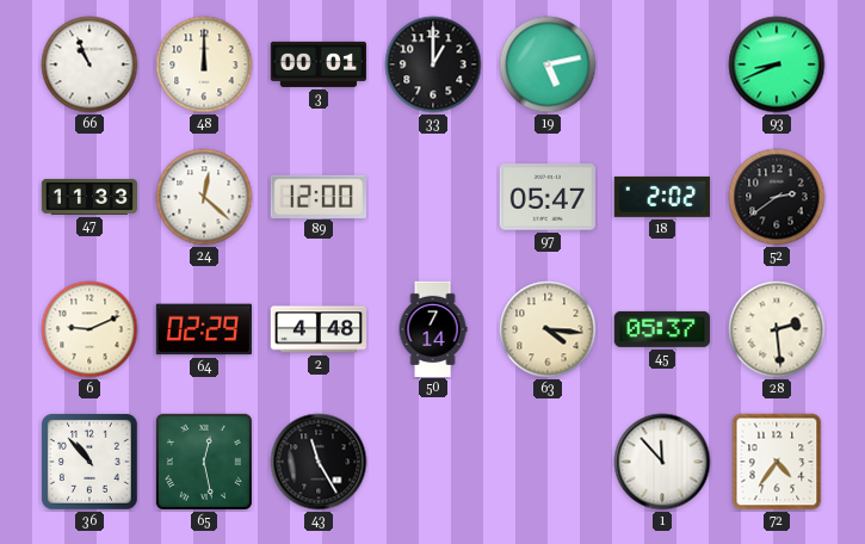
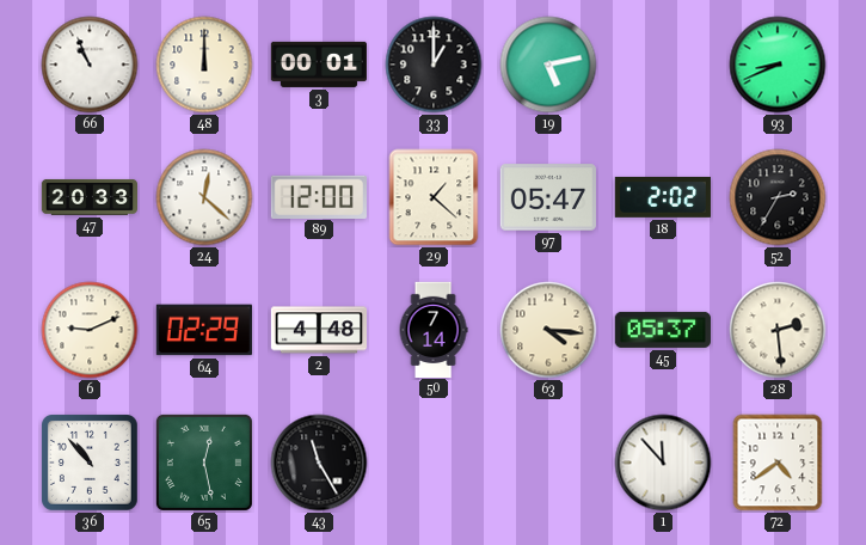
47: 11:33 -> 20:33
29: none -> 1:22
52: 2:39 -> 2:35
72: 4:36 -> 4:39
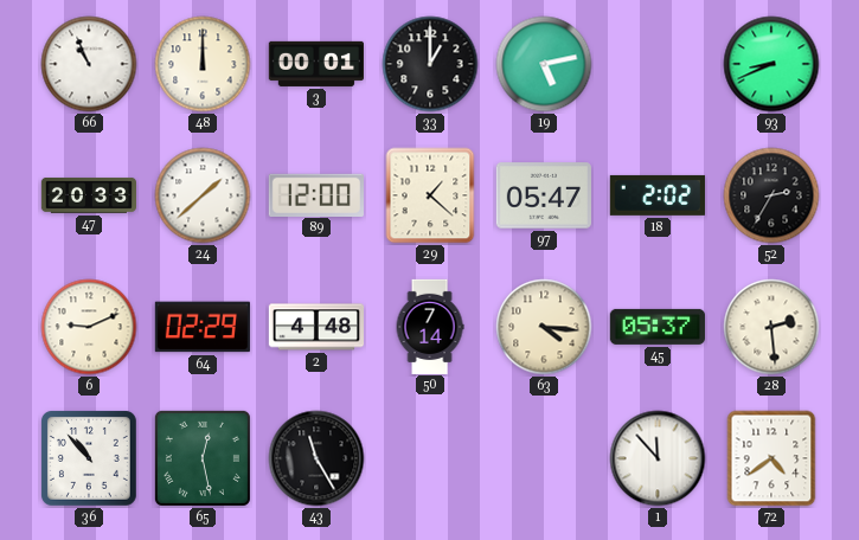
24: 12:22 -> 1:38
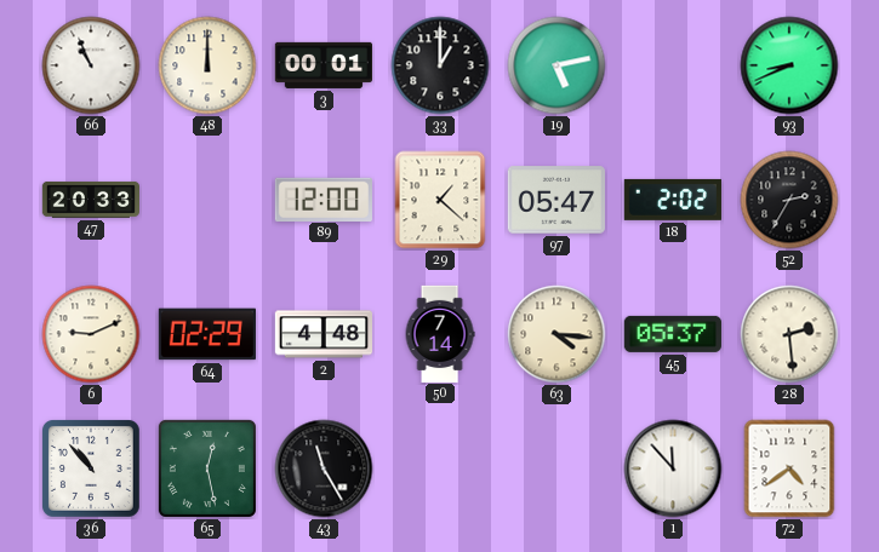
24: 1:38 -> none
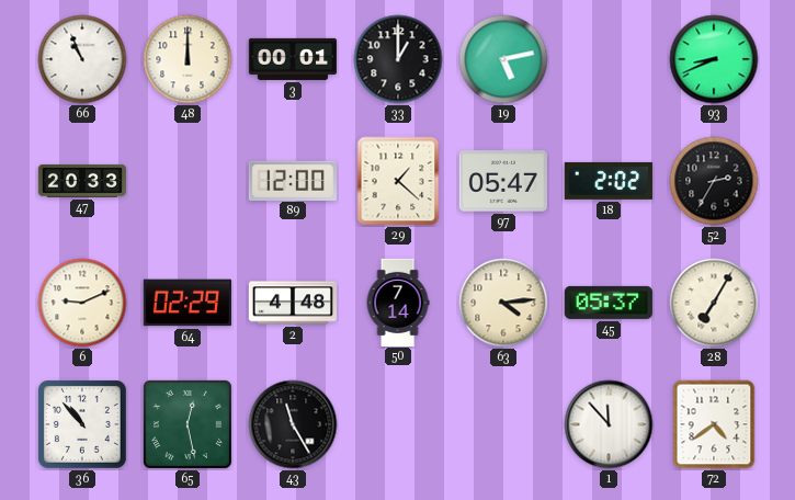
63: 4:16 -> 4:14
28: 2:29 -> 7:05
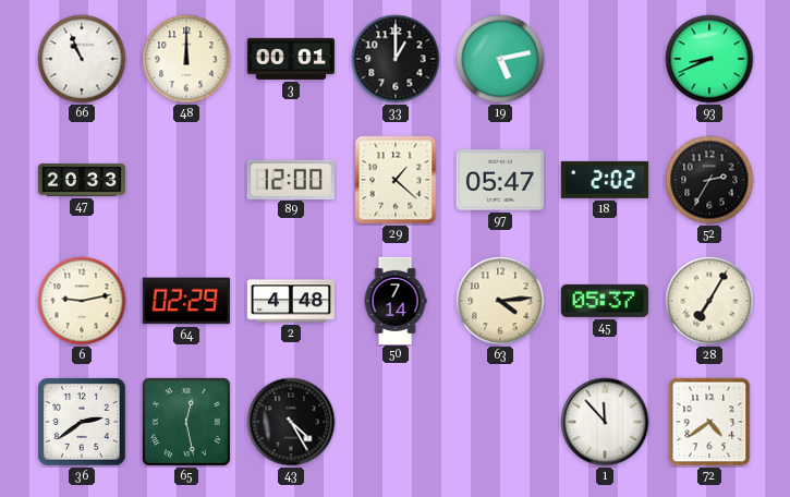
6: 9:11 -> 9:13
36: 10:53 -> 2:39
43: 11:25 -> 4:25
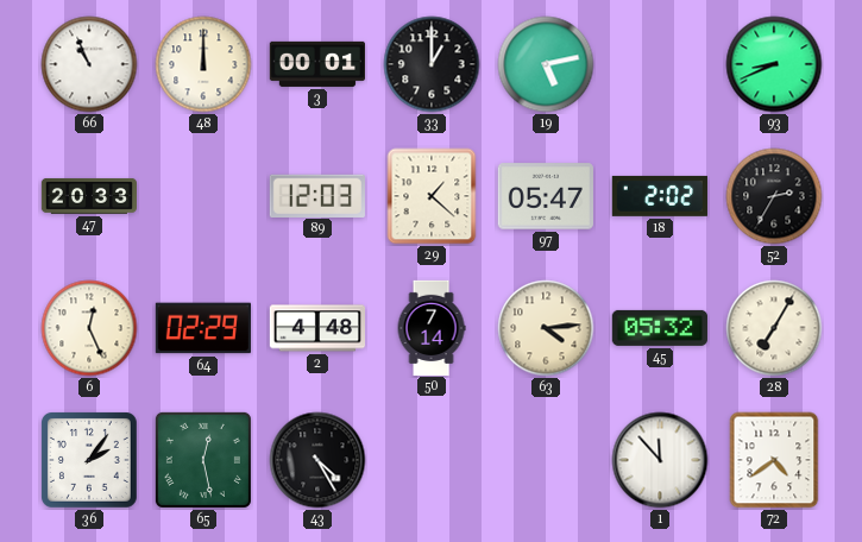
89: 12:00 -> 12:03
6: 9:13 -> 12:26
45: 05:37 -> 05:32
36: 2:39 -> 2:06
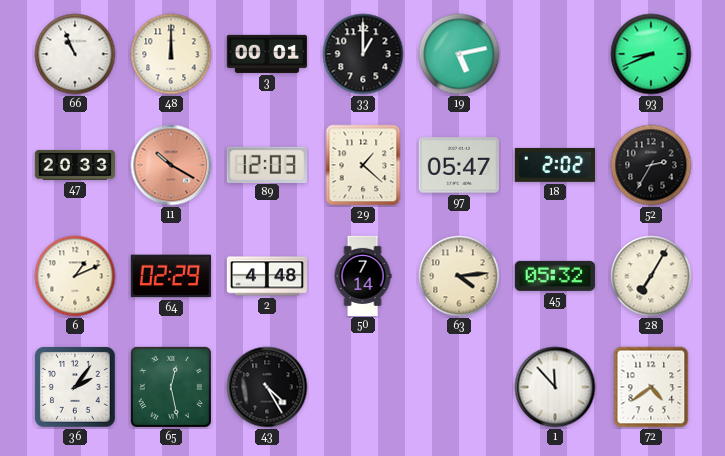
11: none -> 10:20
6: 12:26 -> 1:11
